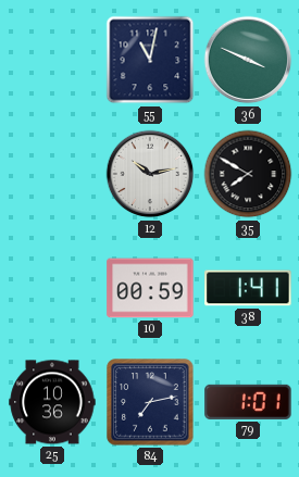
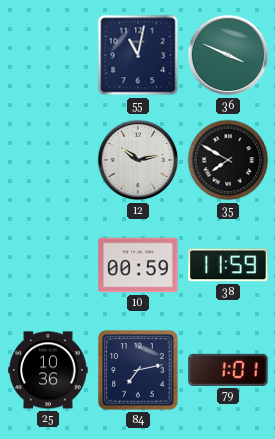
38: 1:41 -> 11:59
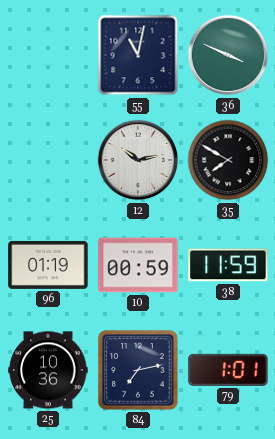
96: none -> 01:19
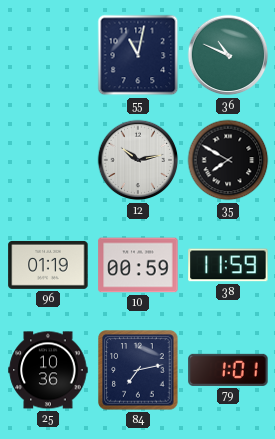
36: 3:49 -> 10:49
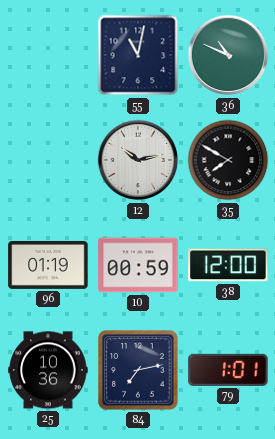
38: 11:59 -> 12:00
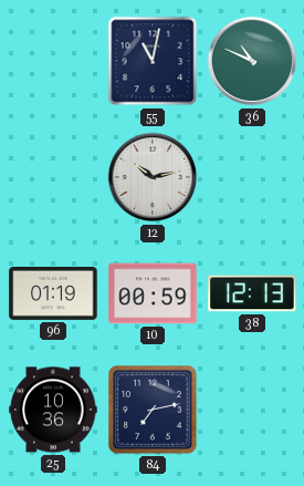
35: 7:50 -> none
38: 12:00 -> 12:13
79: 1:01 -> none
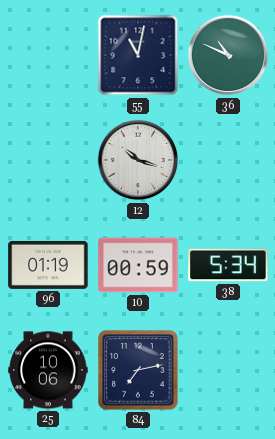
12: 10:13 -> 10:18
38: 12:13 -> 5:34
25: 10:36 -> 10:06
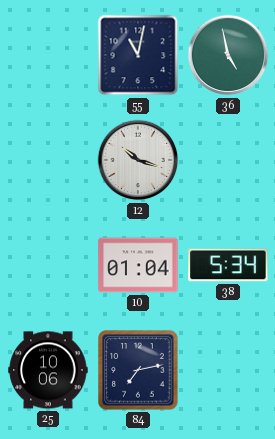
36: 10:49 -> 4:58
96: 01:19 -> none
10: 00:59 -> 01:04
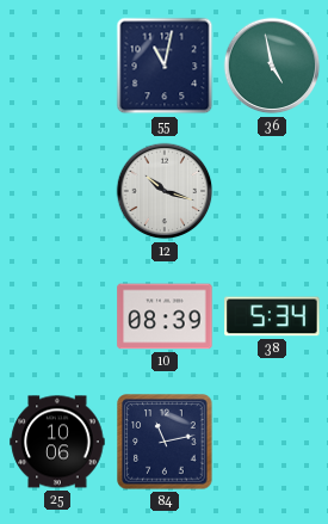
10: 01:04 -> 08:39
84: 7:13 -> 11:13
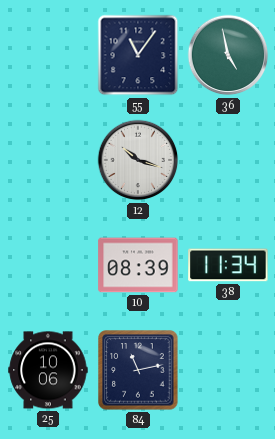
55: 11:02 -> 11:06
38: 5:34 -> 11:34
